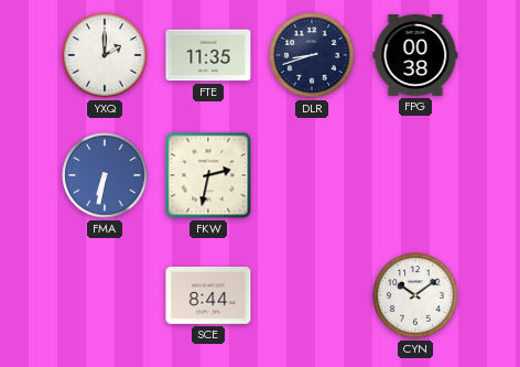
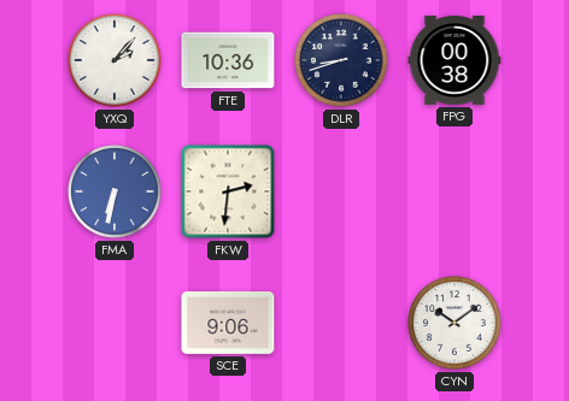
YXQ: 2:00 -> 2:07
FTE: 11:35 -> 10:36
FKW: 2:32 -> 2:31
SCE: 8:44 -> 9:06
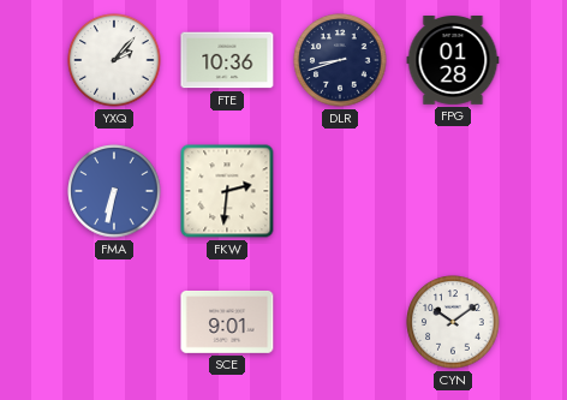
FPG: 00:38 -> 01:28
SCE: 9:06 -> 9:01
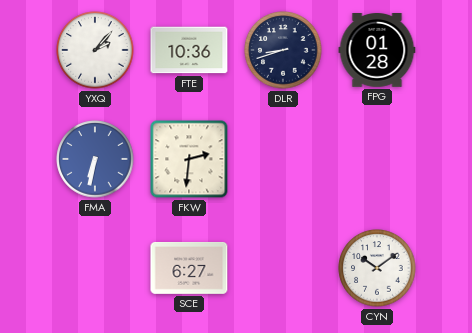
SCE: 9:01 -> 6:27
